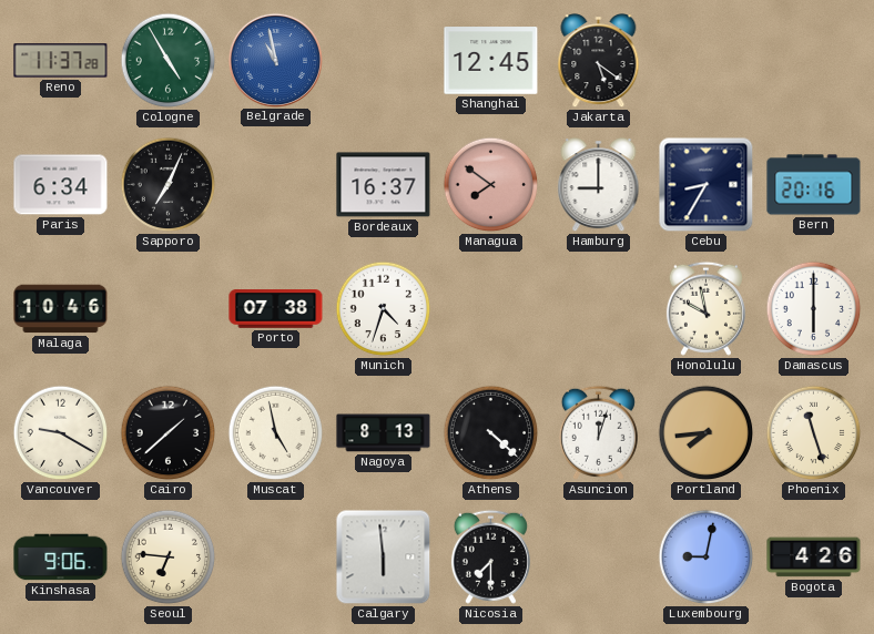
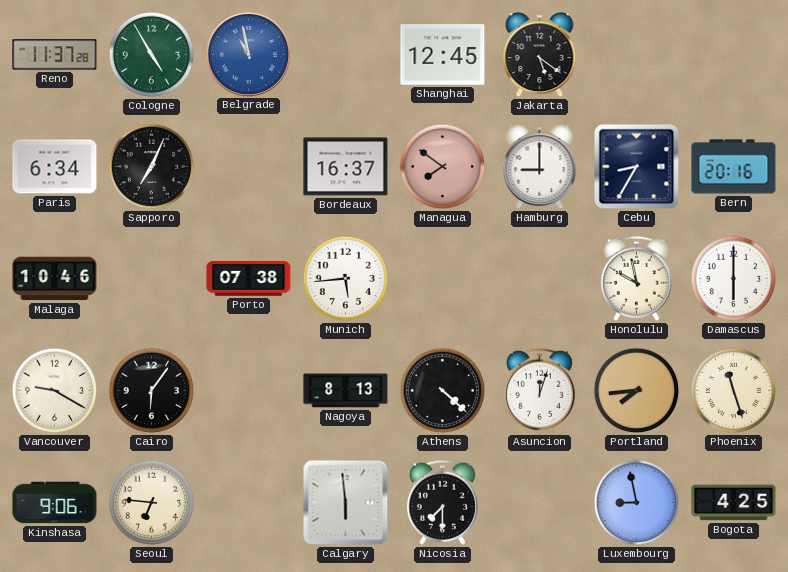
Munich: 4:33 -> 5:44
Cairo: 1:38 -> 6:06
Muscat: 4:58 -> none
Luxembourg: 9:02 -> 8:58
Bogota: 4:26 -> 4:25
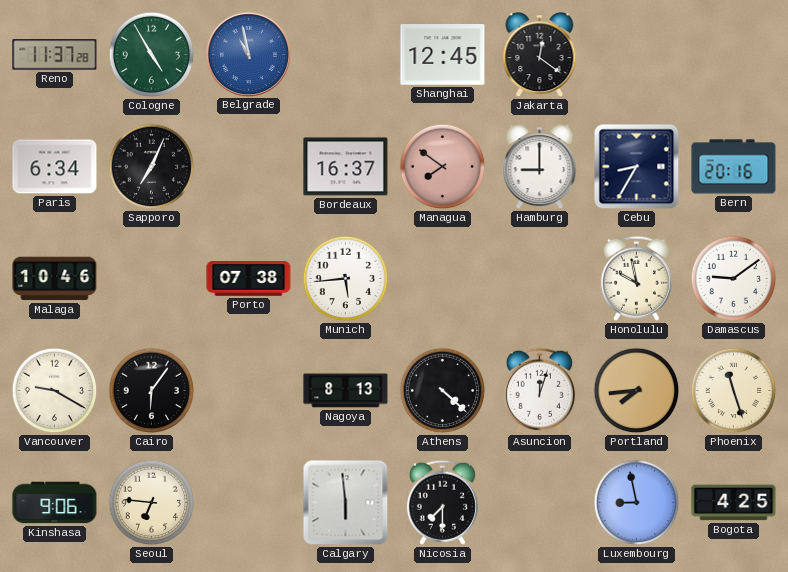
Jakarta: 5:21 -> 12:21
Damascus: 6:00 -> 9:09
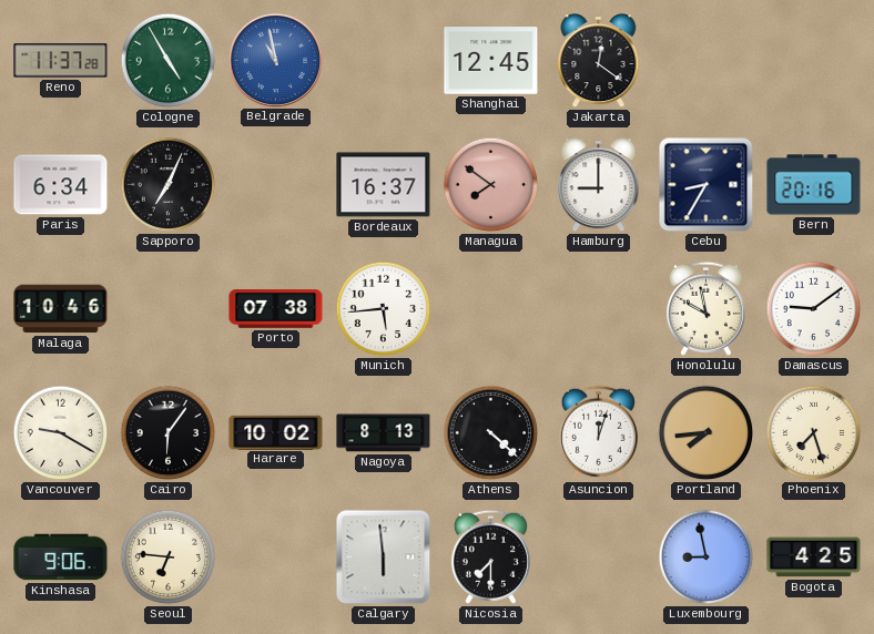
Harare: none -> 10:02
Phoenix: 11:27 -> 7:27
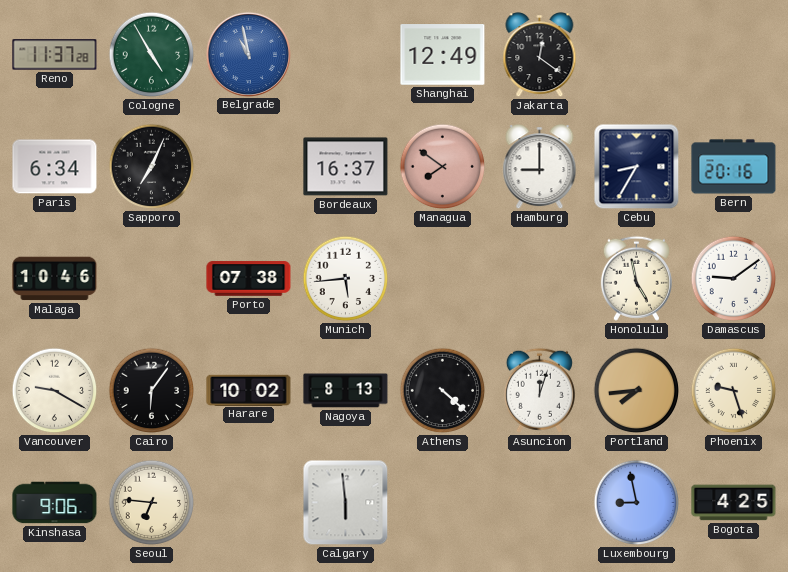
Shanghai: 12:45 -> 12:49
Honolulu: 9:58 -> 4:58
Phoenix: 7:27 -> 9:27
Nicosia: 7:30 -> none
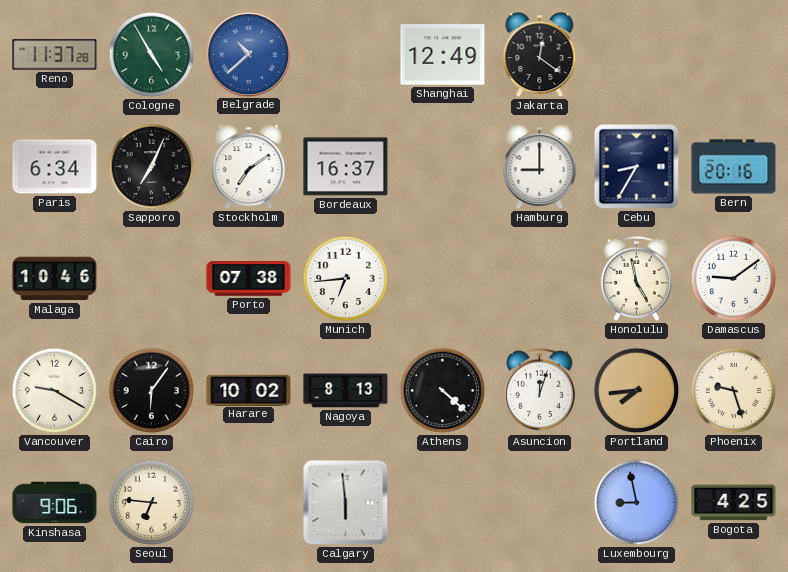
Belgrade: 10:58 -> 10:38
Stockholm: none -> 7:09
Managua: 7:51 -> none
Munich: 5:44 -> 6:44
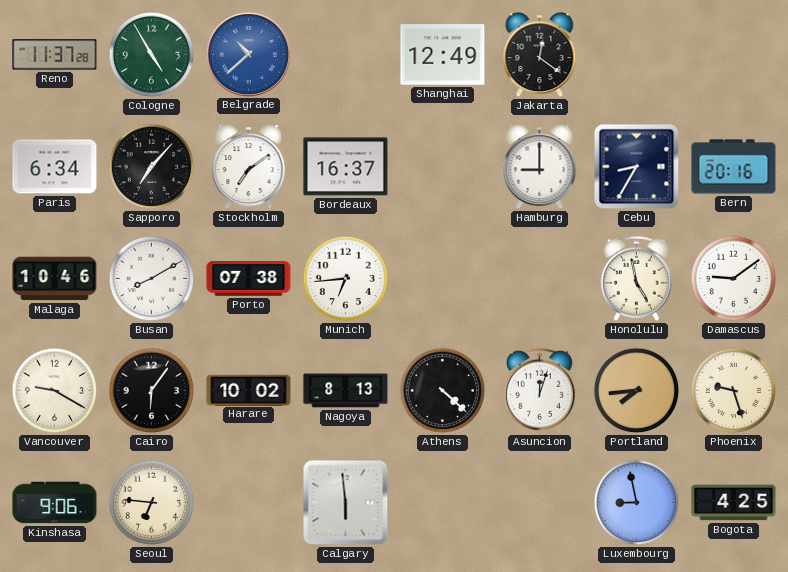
Sapporo: 7:04 -> 7:07
Busan: none -> 8:10
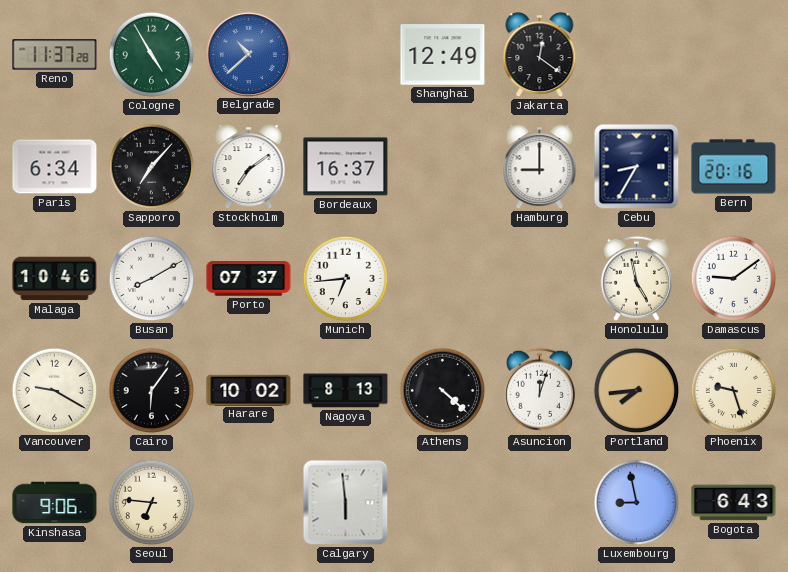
Porto: 07:38 -> 07:37
Bogota: 4:25 -> 6:43
